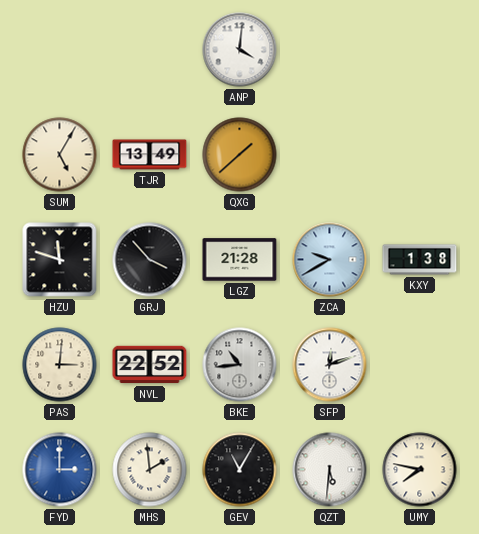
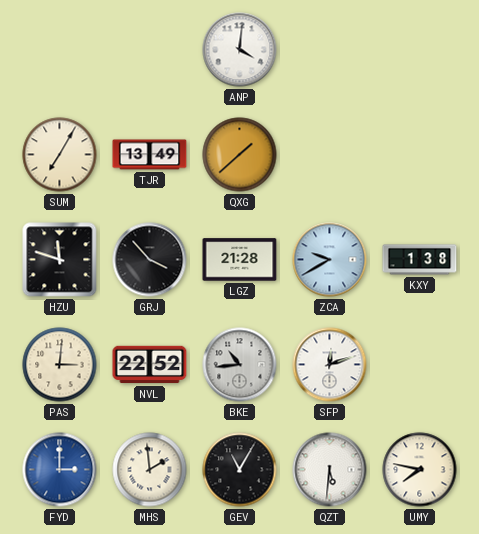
SUM: 5:05 -> 7:05
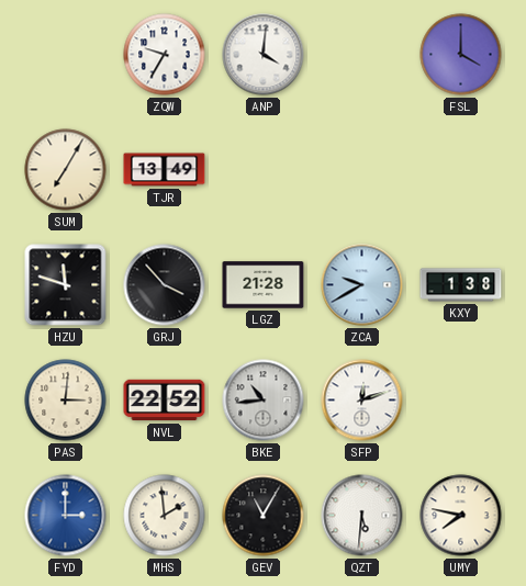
ZQW: none -> 9:35
FSL: none -> 4:00
QXG: 1:38 -> none
